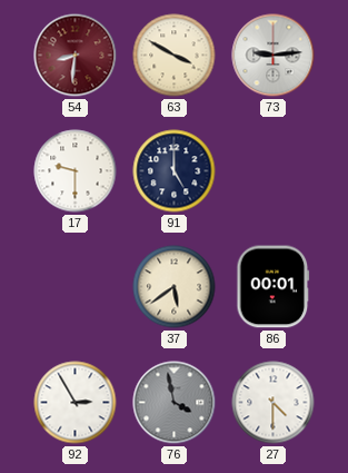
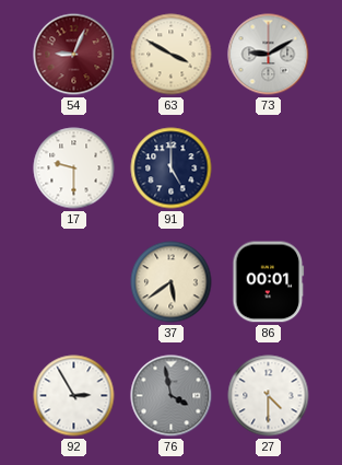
54: 8:31 -> 9:04
73: 9:14 -> 9:10
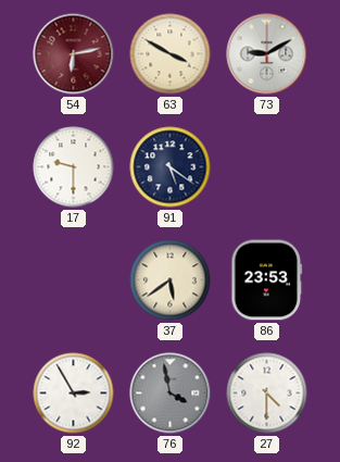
54: 9:04 -> 6:13
91: 5:00 -> 5:21
86: 00:01 -> 23:53
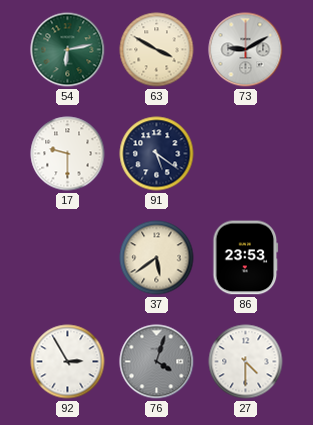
54 dial: burgundy -> green
76: 3:58 -> 4:03
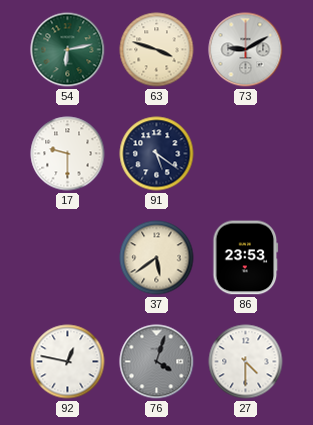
63: 3:50 -> 3:48
92: 2:55 -> 12:47
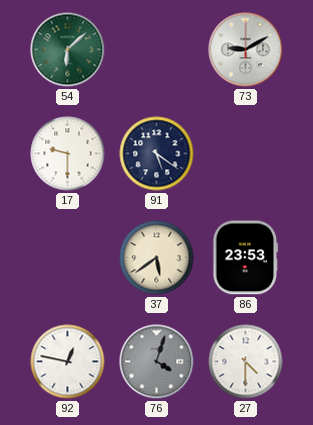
54: 6:13 -> 6:08
63: 3:48 -> none
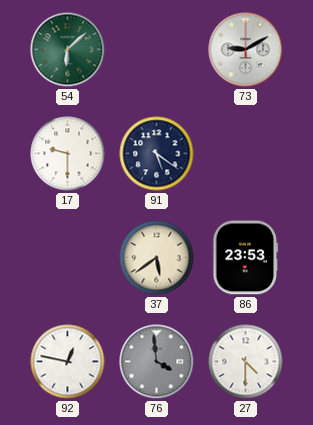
76: 4:03 -> 3:59
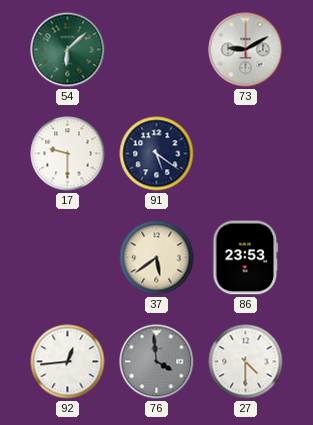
92: 12:47 -> 12:44
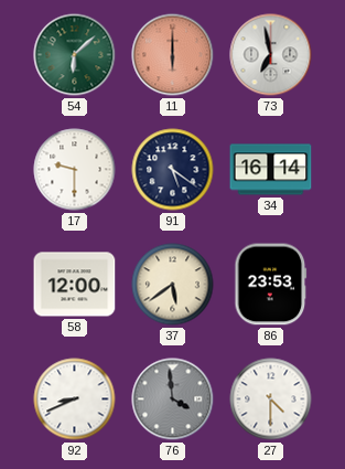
11: none -> 6:00
73: 9:10 -> 6:58
34: none -> 16:14
58: none -> 12:00
92: 12:44 -> 8:41
